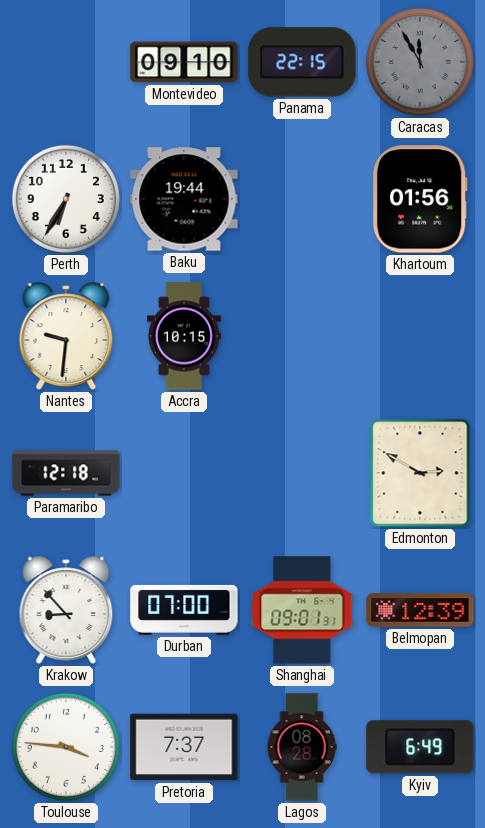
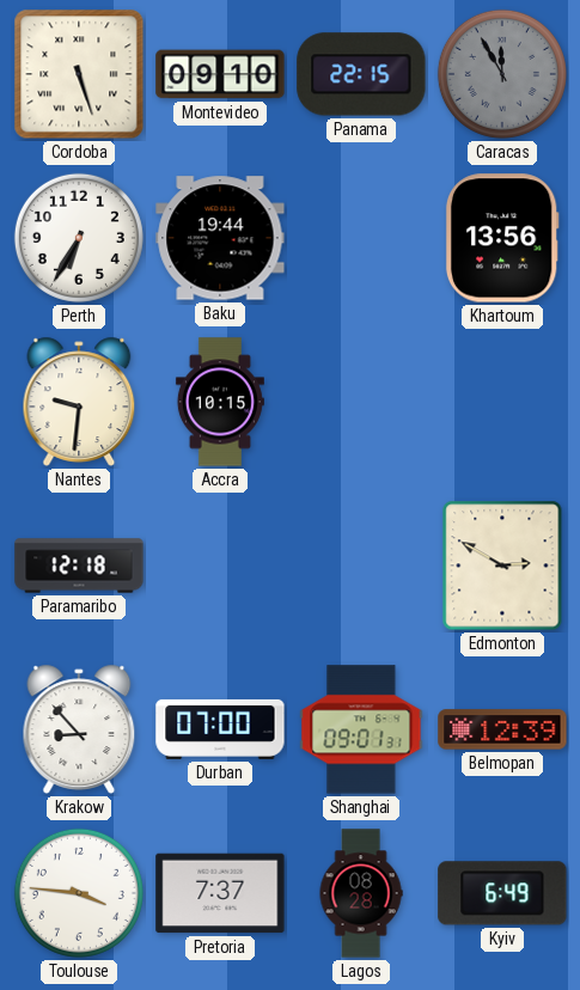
Cordoba: none -> 5:27
Khartoum: 01:56 -> 13:56
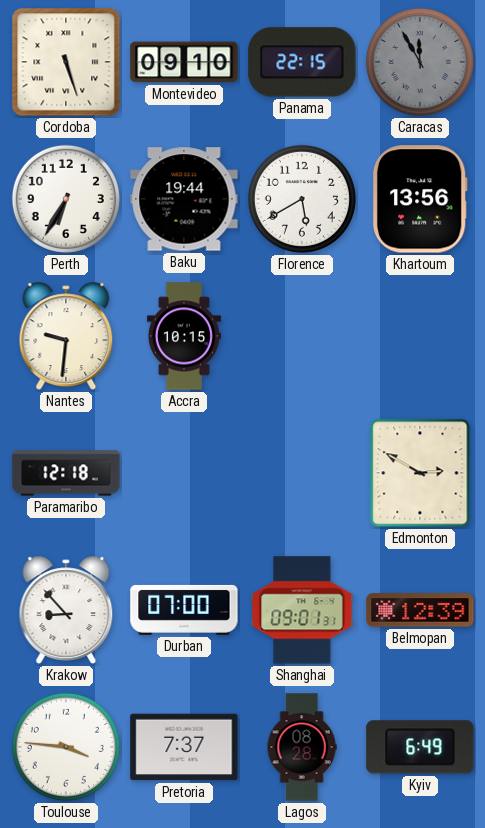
Florence: none -> 5:40
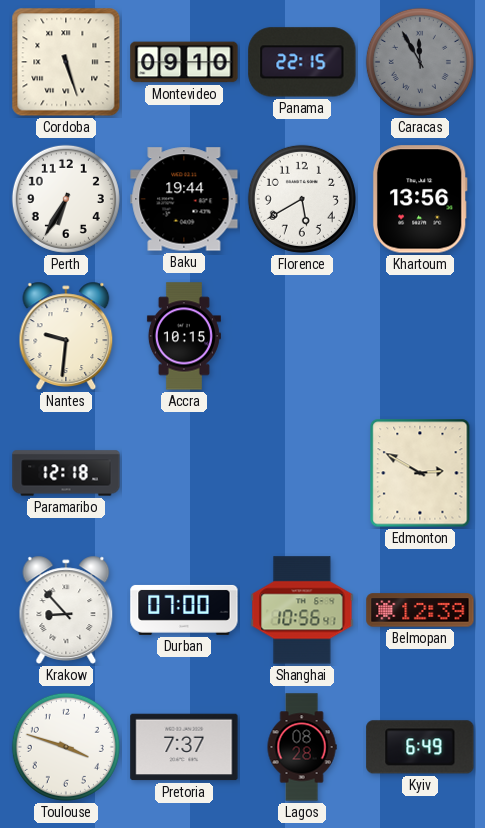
Shanghai: 09:01 -> 10:56
Toulouse: 3:46 -> 3:48
